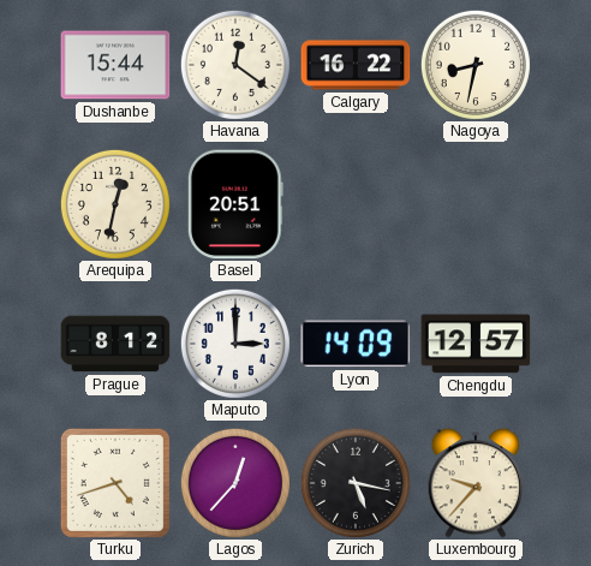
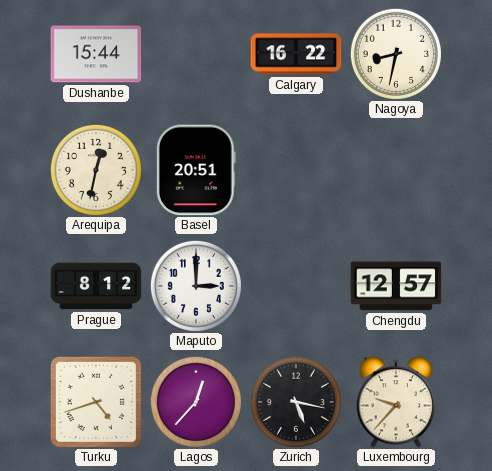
Havana: 12:21 -> none
Lyon: 14:09 -> none
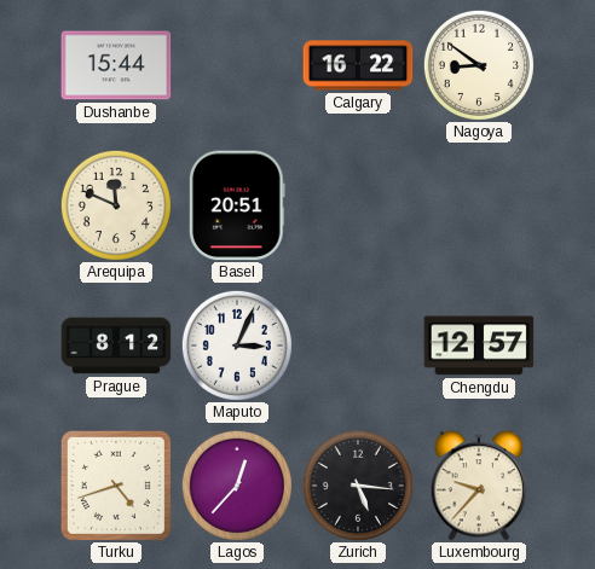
Nagoya: 8:32 -> 8:51
Arequipa: 12:32 -> 11:49
Maputo: 3:00 -> 3:04
Zurich: 5:17 -> 5:16
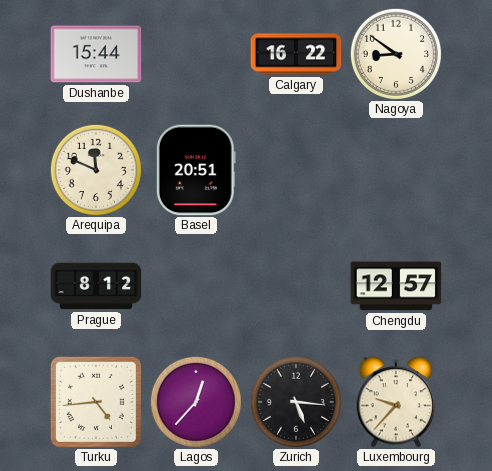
Maputo: 3:04 -> none
Turku: 4:42 -> 4:44
